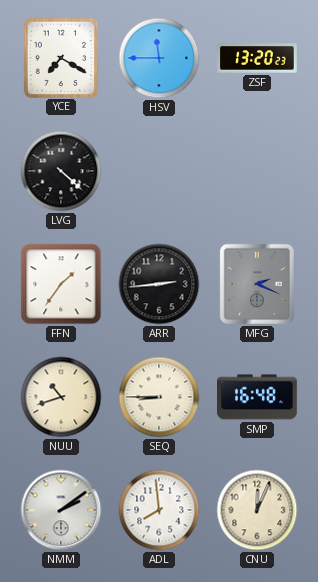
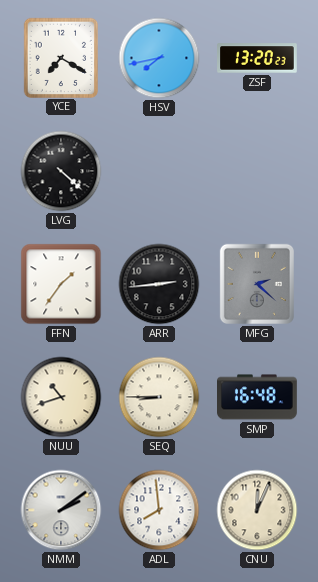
HSV: 11:45 -> 7:43
MFG: 2:19 -> 2:22
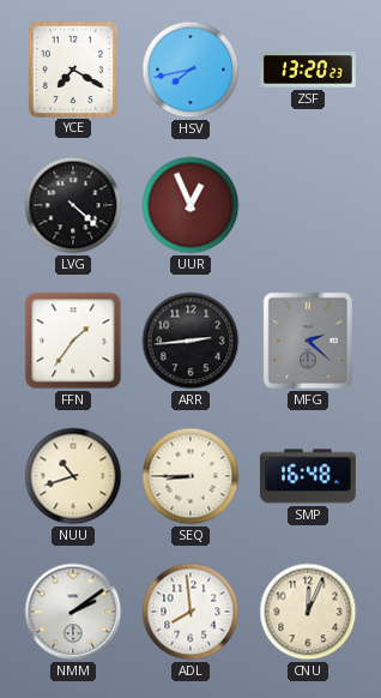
UUR: none -> 12:56
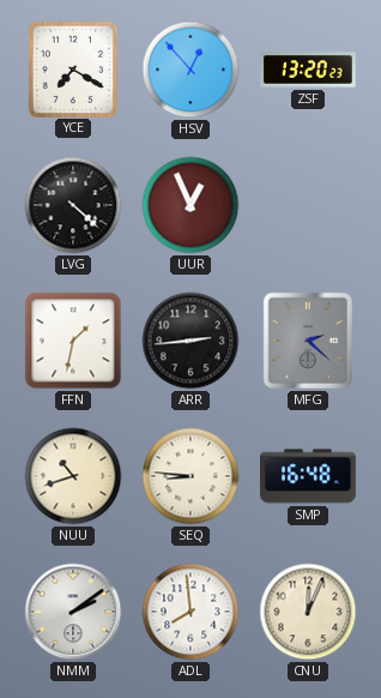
HSV: 7:43 -> 12:53
FFN: 1:36 -> 1:32
SEQ: 8:45 -> 8:46
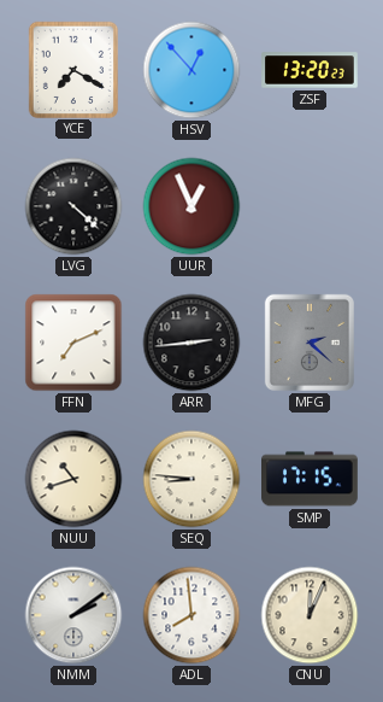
FFN: 1:32 -> 7:11
SMP: 16:48 -> 17:15
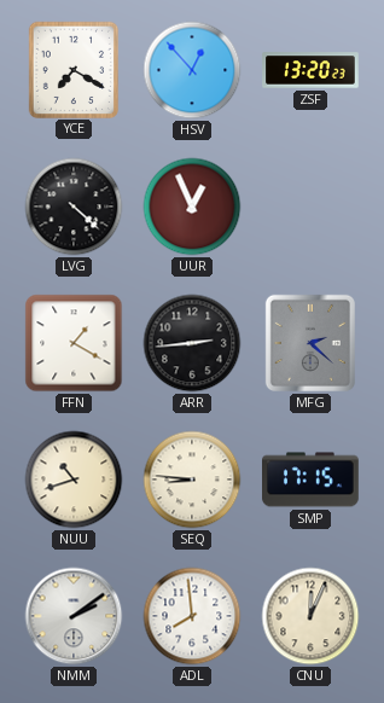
FFN: 7:11 -> 1:20
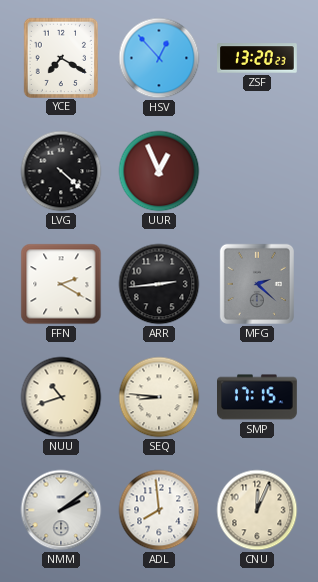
FFN: 1:20 -> 2:20
